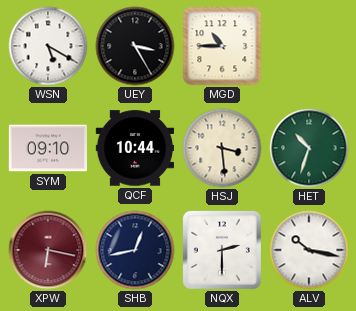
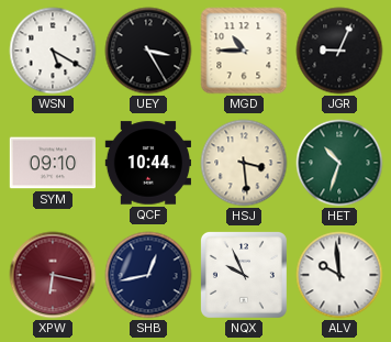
JGR: none -> 9:04
NQX: 2:30 -> 9:56
ALV: 10:17 -> 9:59
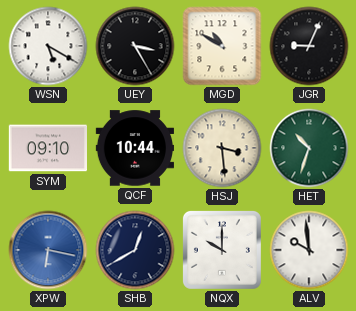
MGD: 10:45 -> 10:50
XPW dial: burgundy -> blue
SHB: 12:43 -> 12:40
NQX: 9:56 -> 10:00
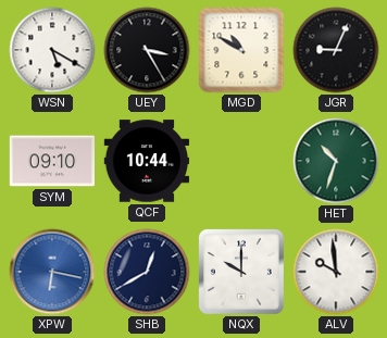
HSJ: 3:29 -> none
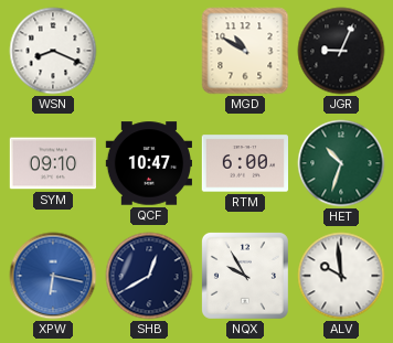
WSN: 5:20 -> 8:19
UEY: 3:25 -> none
QCF: 10:44 -> 10:47
RTM: none -> 6:00
NQX: 10:00 -> 9:55
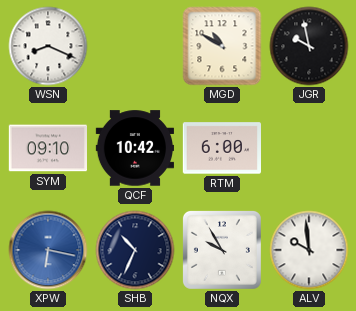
JGR: 9:04 -> 9:58
QCF: 10:47 -> 10:42
HET: 10:33 -> none
SHB: 12:40 -> 10:34
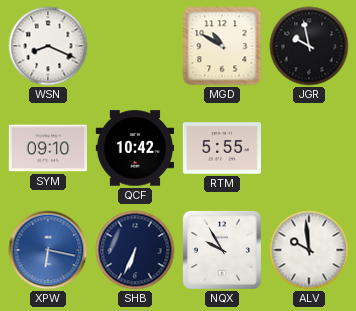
RTM: 6:00 -> 5:55
SHB: 10:34 -> 6:34
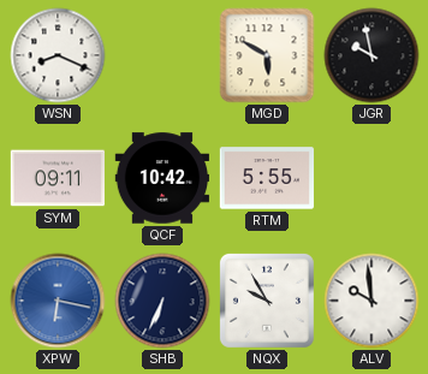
MGD: 10:50 -> 5:50
SYM: 09:10 -> 09:11
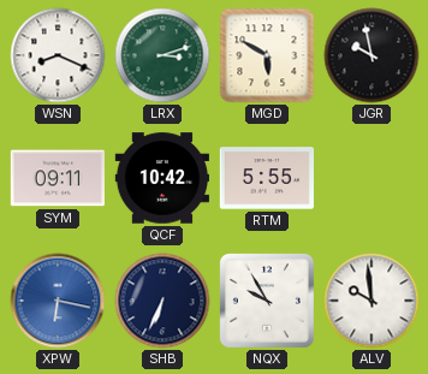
LRX: none -> 3:12
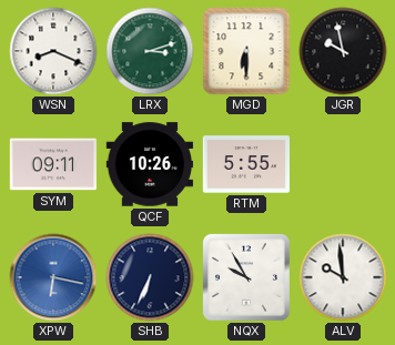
MGD: 5:50 -> 6:30
QCF: 10:42 -> 10:26
